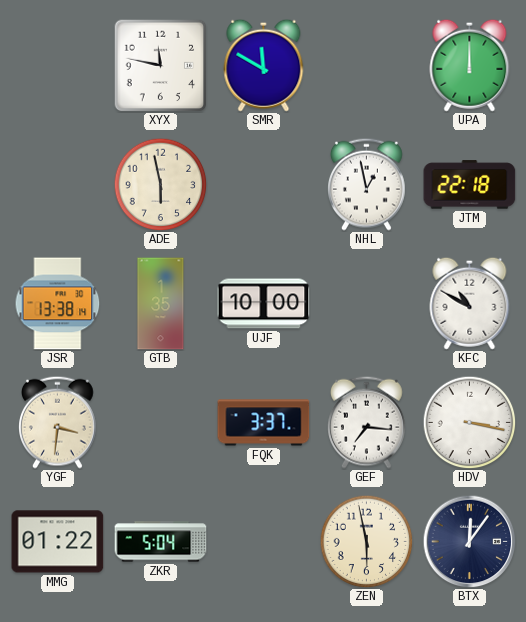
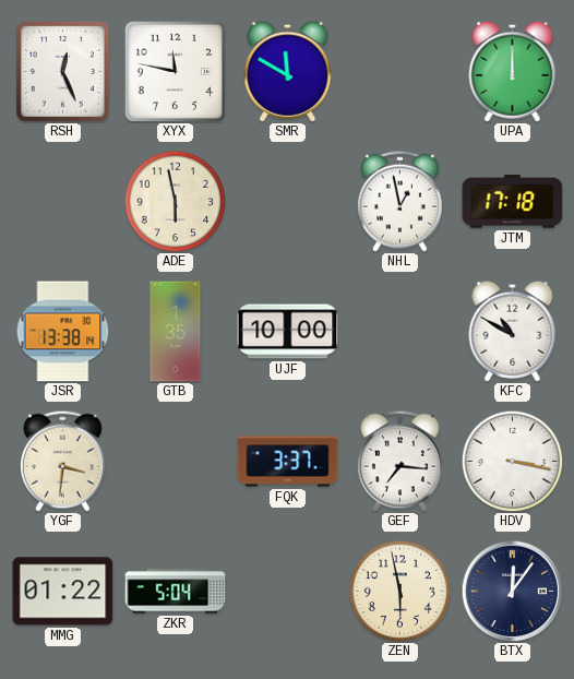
RSH: none -> 12:26
JTM: 22:18 -> 17:18
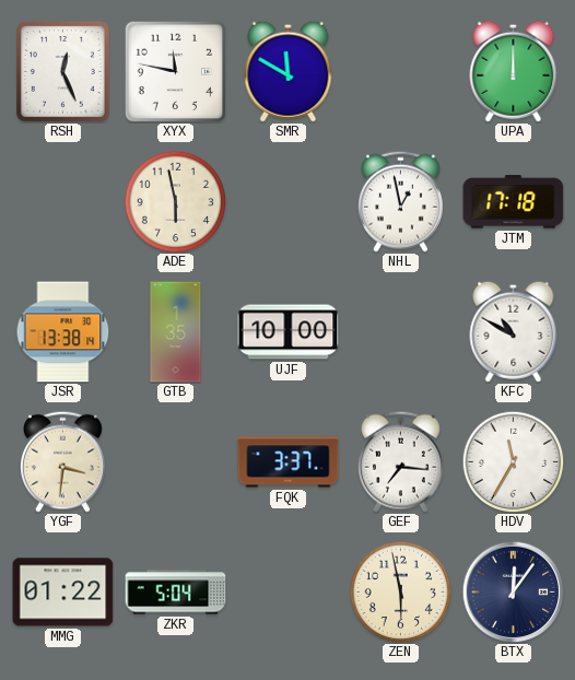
HDV: 3:17 -> 11:35
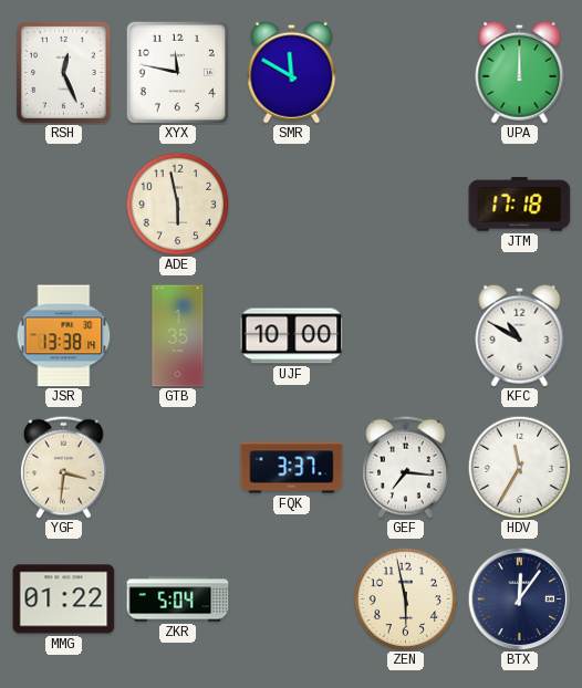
NHL: 12:58 -> none
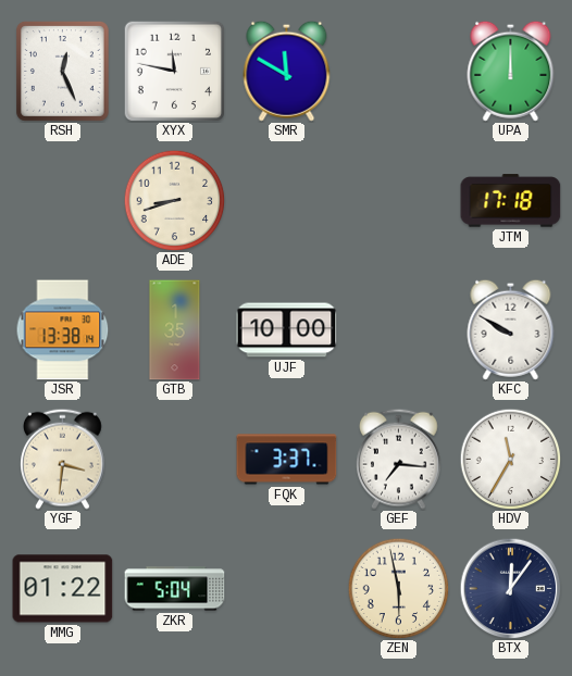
ADE: 5:58 -> 8:42
KFC: 10:50 -> 9:50
